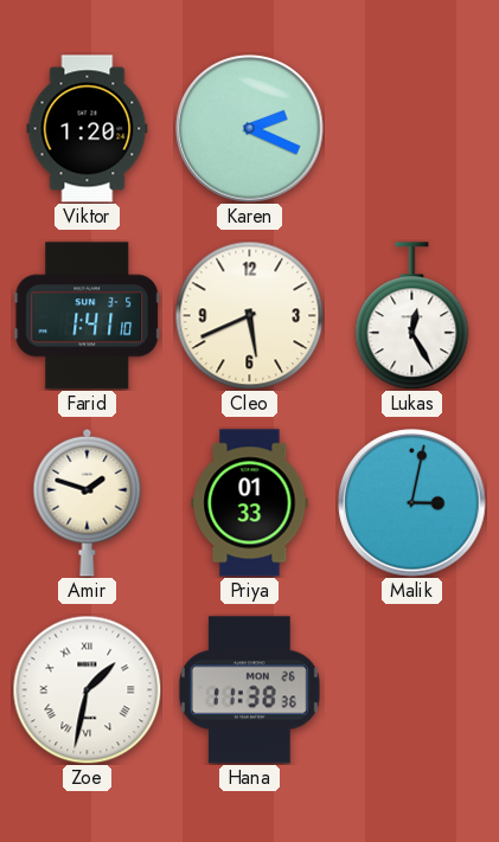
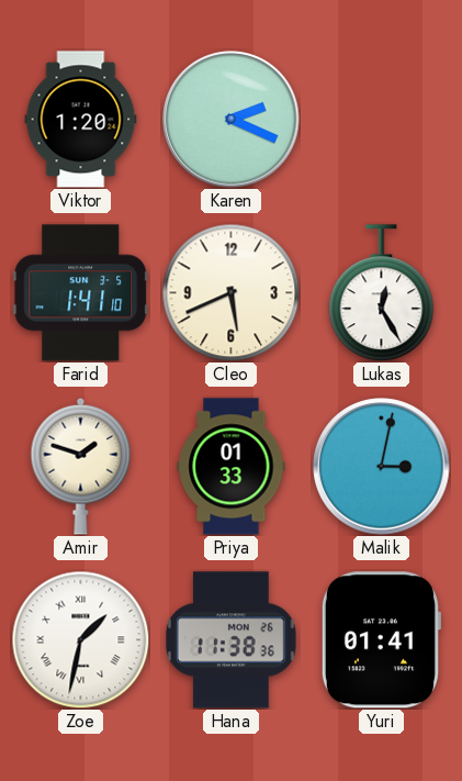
Yuri: none -> 01:41
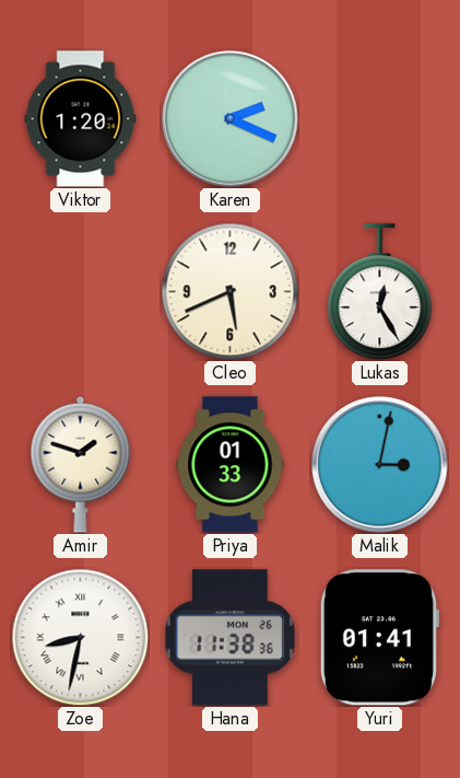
Farid: 1:41 -> none
Zoe: 1:32 -> 8:32
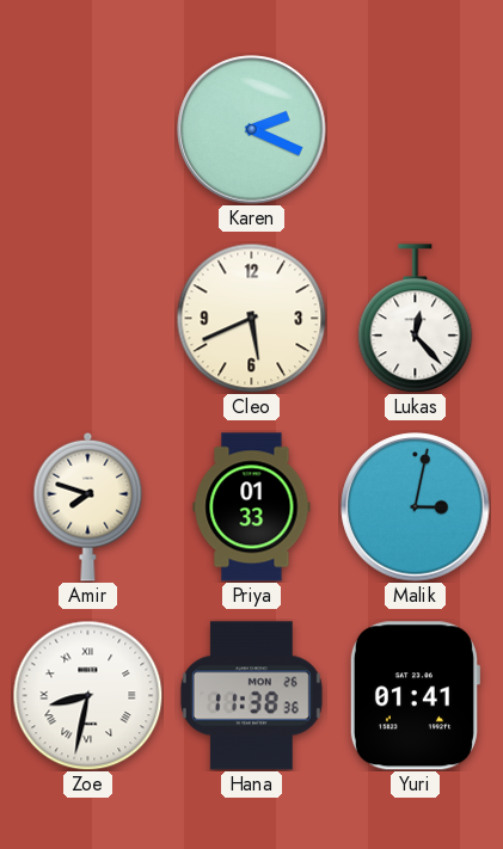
Viktor: 1:20 -> none
Lukas: 12:25 -> 12:23
Amir: 1:48 -> 7:48
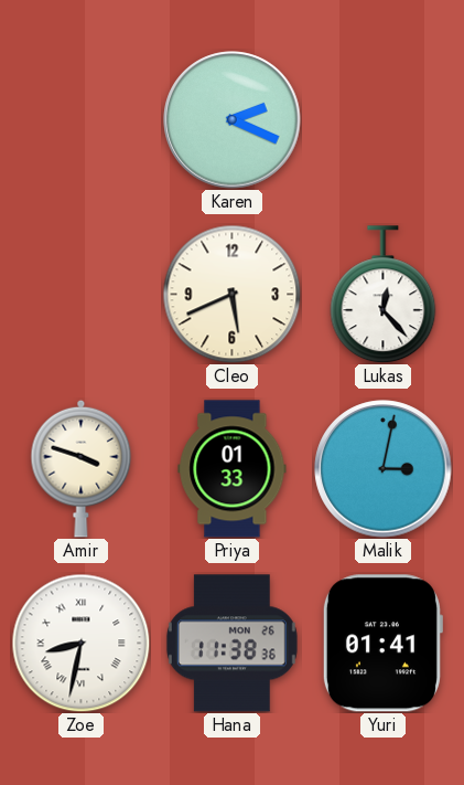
Amir: 7:48 -> 3:48
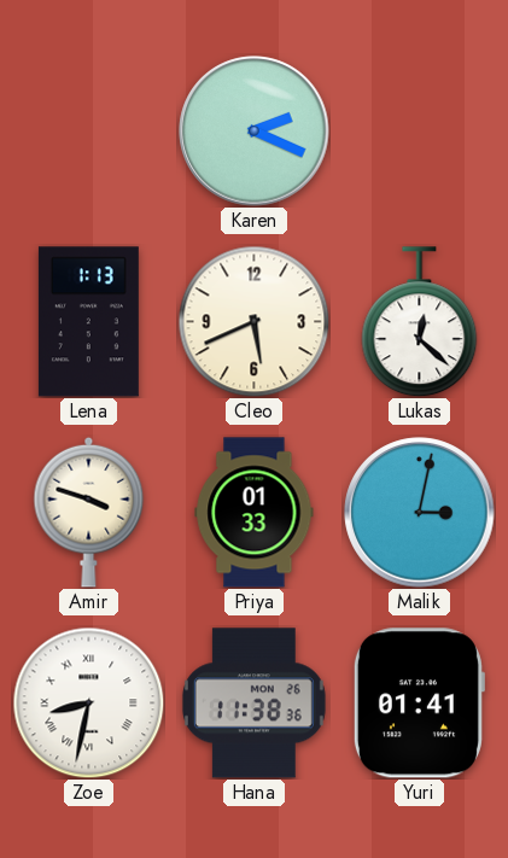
Lena: none -> 1:13
Lukas: 12:23 -> 12:22
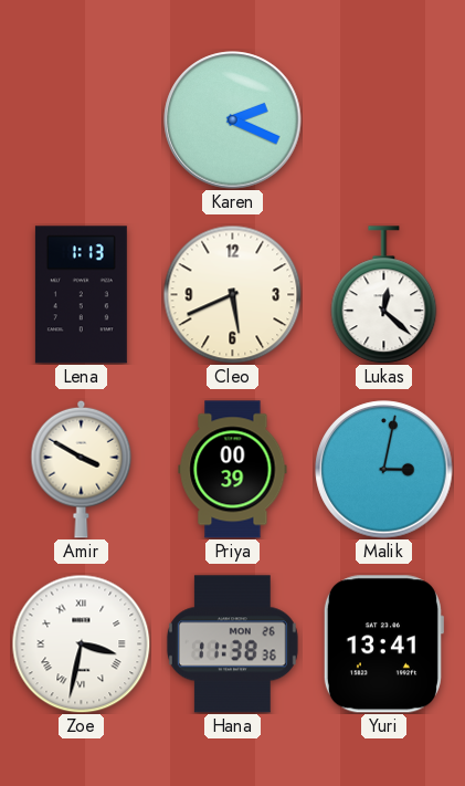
Amir: 3:48 -> 3:50
Priya: 01:33 -> 00:39
Zoe: 8:32 -> 3:32
Yuri: 01:41 -> 13:41
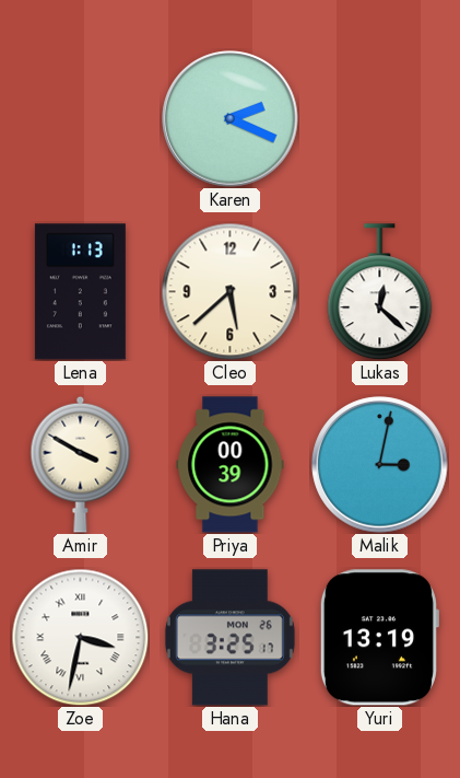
Cleo: 5:41 -> 5:38
Hana: 11:38 -> 3:25
Yuri: 13:41 -> 13:19
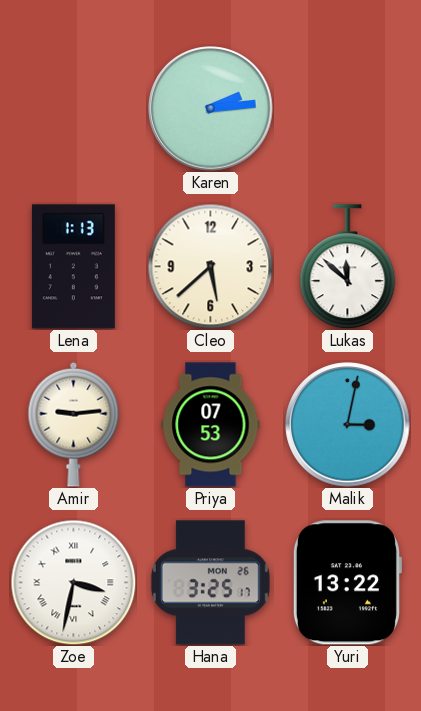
Karen: 2:19 -> 2:14
Lukas: 12:22 -> 11:52
Amir: 3:50 -> 9:14
Priya: 00:39 -> 07:53
Yuri: 13:19 -> 13:22
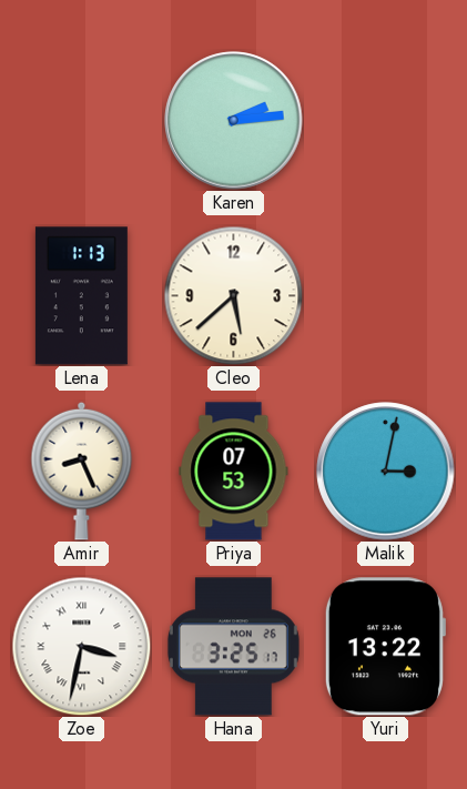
Lukas: 11:52 -> none
Amir: 9:14 -> 8:26
